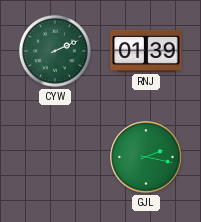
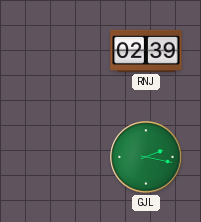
CYW: 2:11 -> none
RNJ: 01:39 -> 02:39
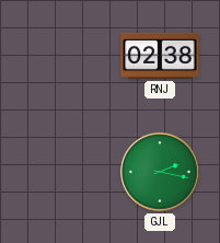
RNJ: 02:39 -> 02:38
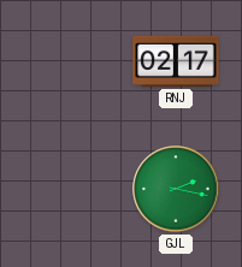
RNJ: 02:38 -> 02:17
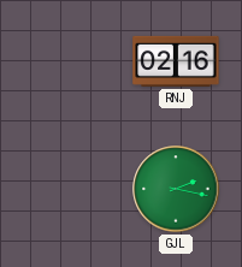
RNJ: 02:17 -> 02:16
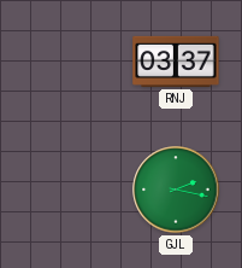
RNJ: 02:16 -> 03:37
